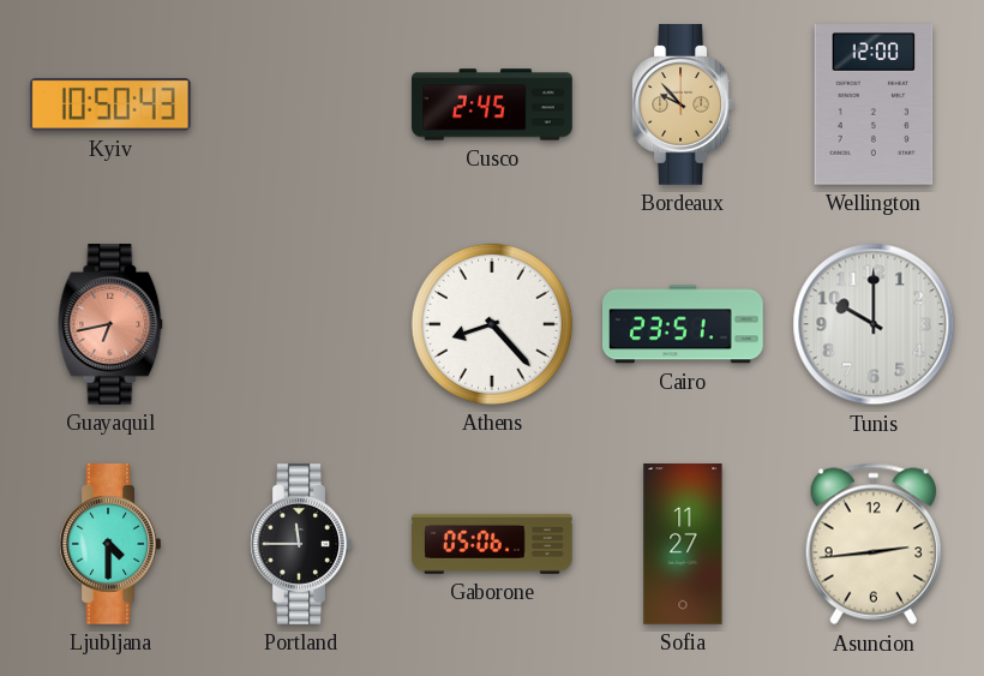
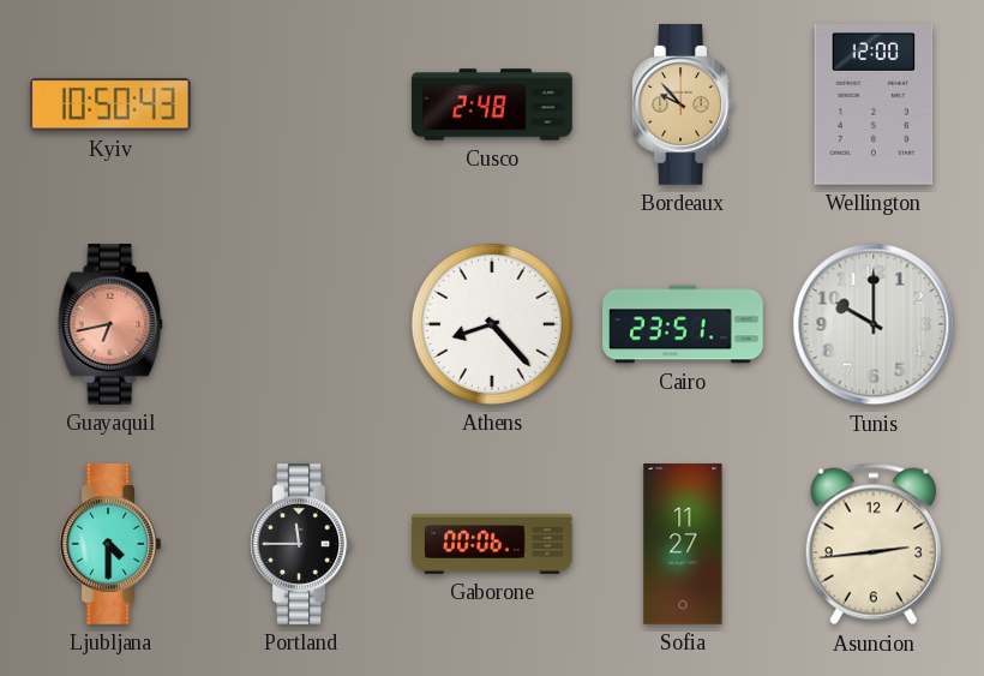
Cusco: 2:45 -> 2:48
Gaborone: 05:06 -> 00:06
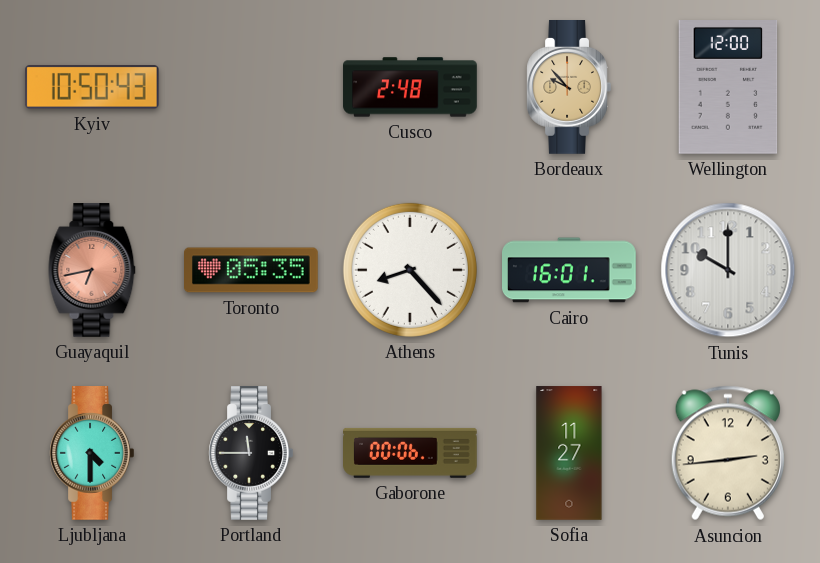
Toronto: none -> 05:35
Cairo: 23:51 -> 16:01
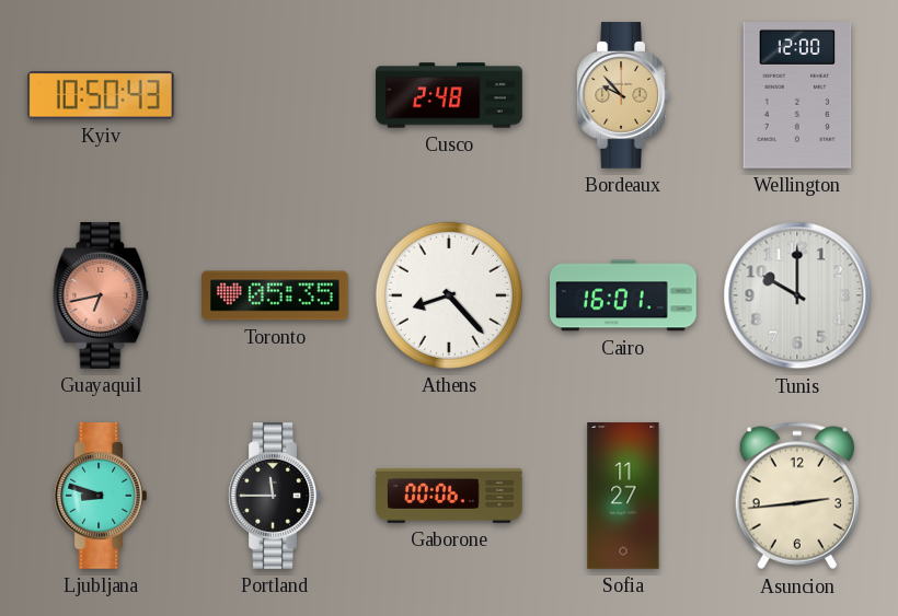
Ljubljana: 4:30 -> 8:48
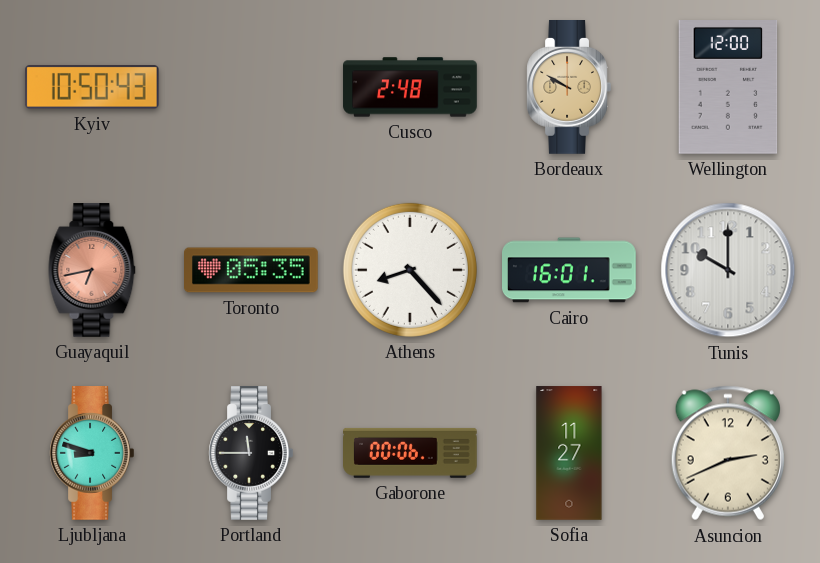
Bordeaux: 9:53 -> 9:50
Asuncion: 2:44 -> 2:41
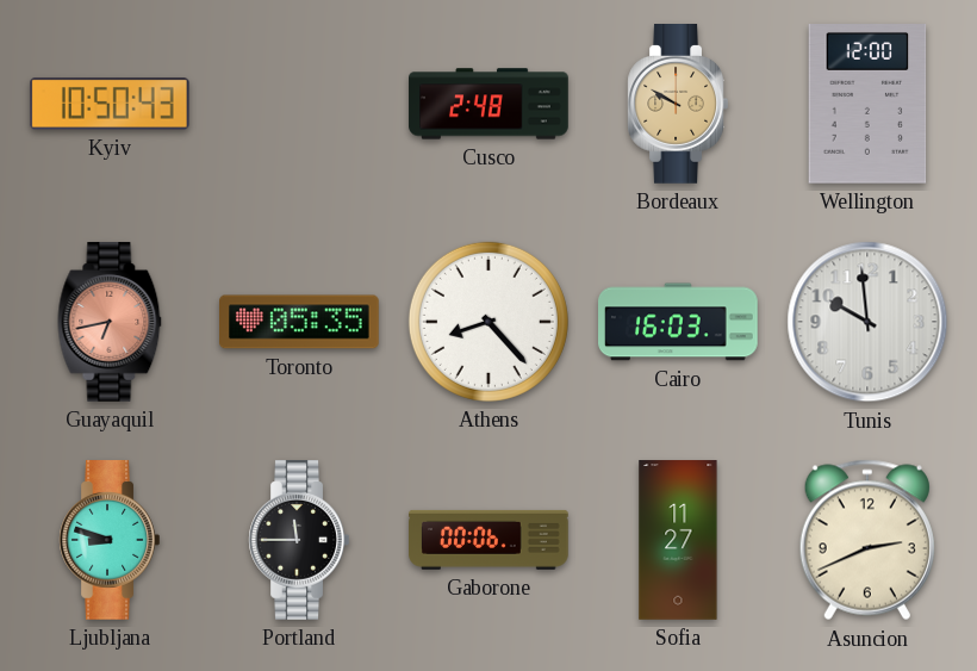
Cairo: 16:01 -> 16:03
Tunis: 10:00 -> 9:59
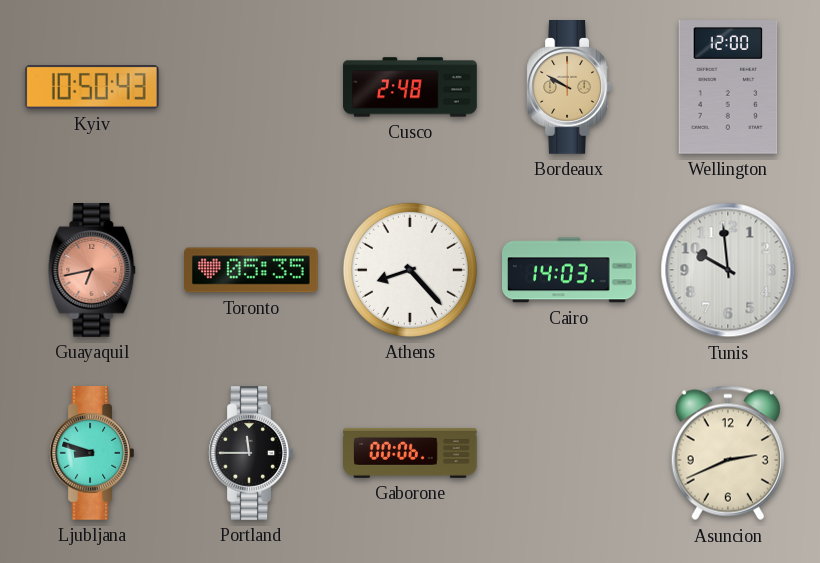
Cairo: 16:03 -> 14:03
Sofia: 11:27 -> none
